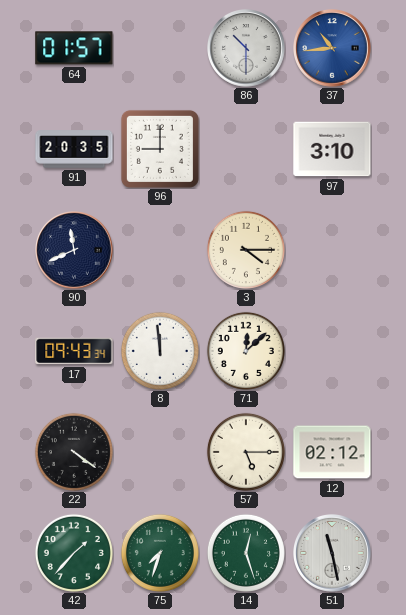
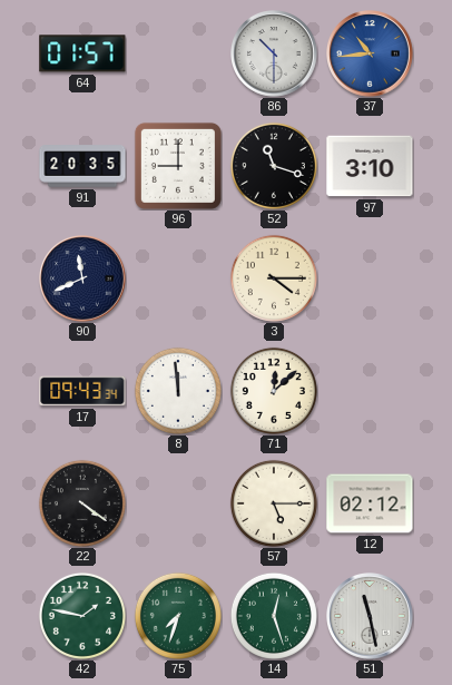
52: none -> 11:18
42: 1:37 -> 1:47
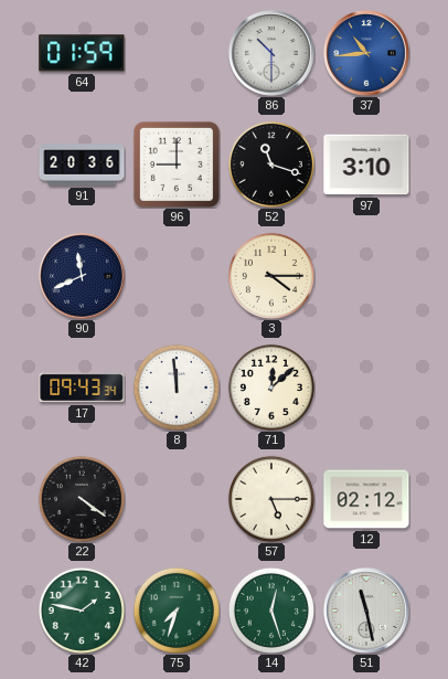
64: 01:57 -> 01:59
91: 20:35 -> 20:36
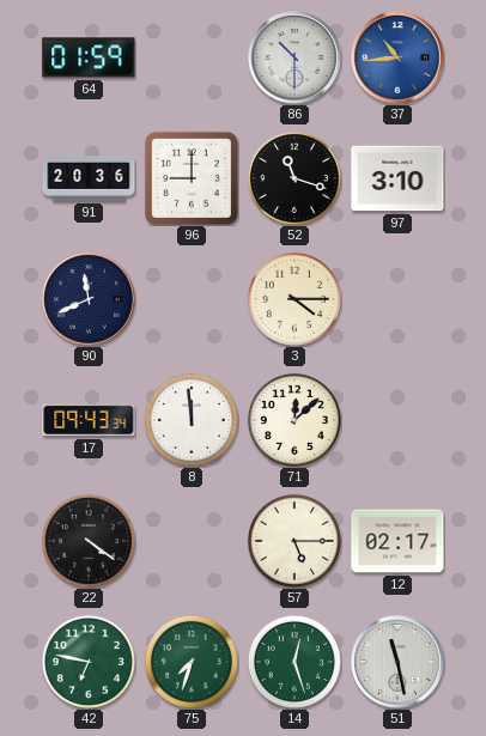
12: 02:12 -> 02:17
42: 1:47 -> 6:47
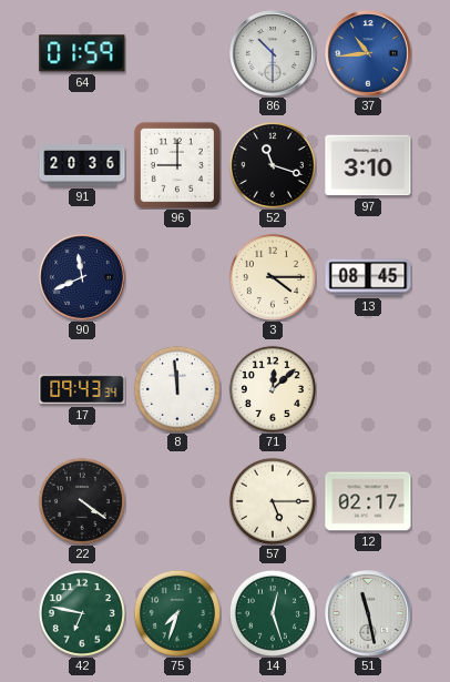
13: none -> 08:45
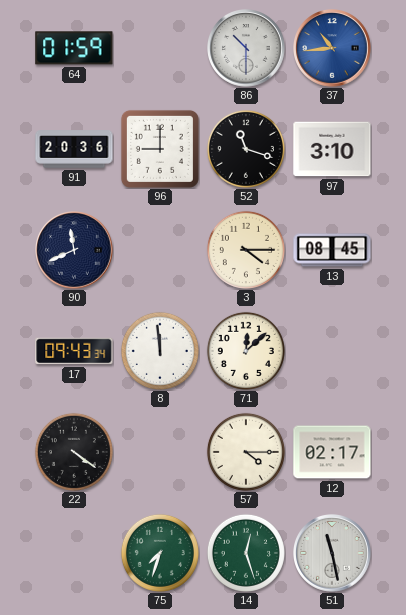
57: 5:15 -> 4:15
42: 6:47 -> none
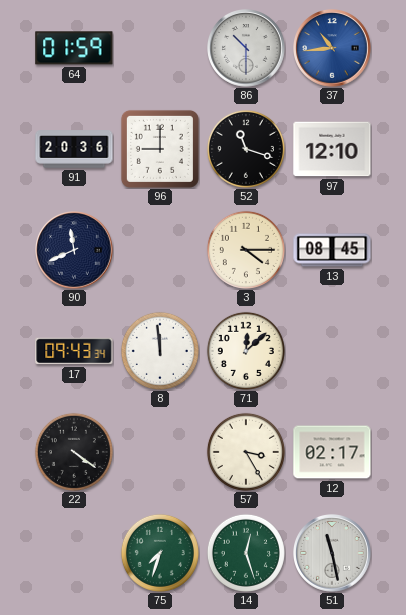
97: 3:10 -> 12:10
57: 4:15 -> 3:25
